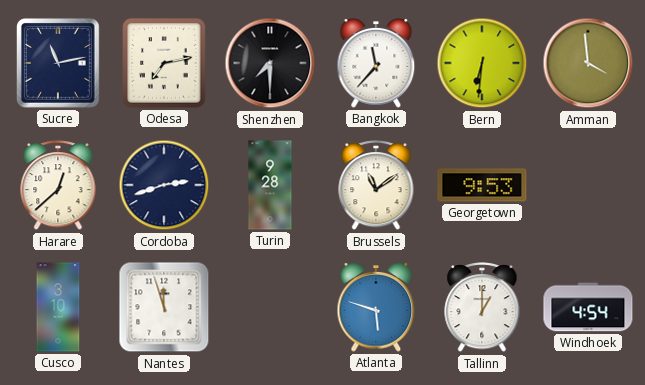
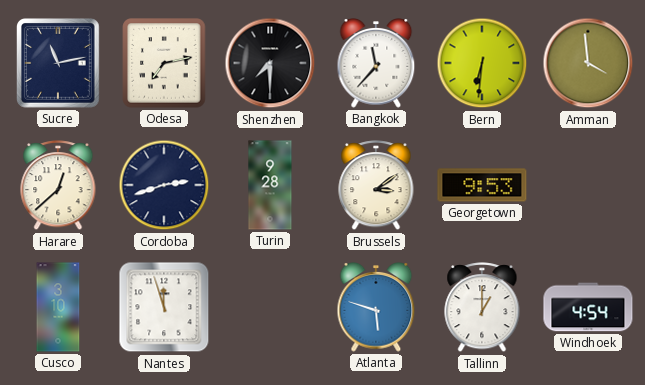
Brussels: 11:09 -> 3:09
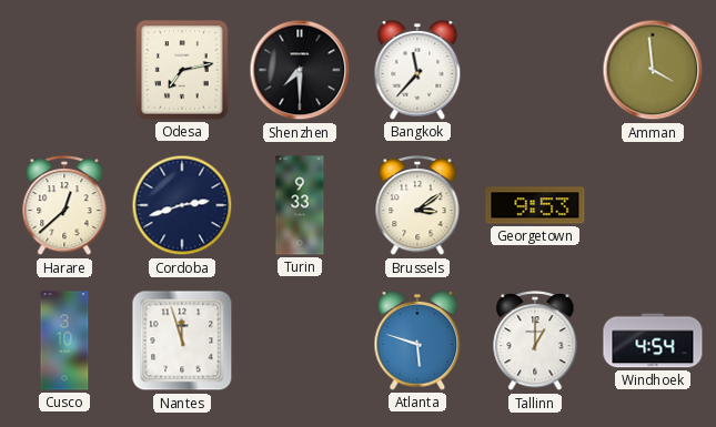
Sucre: 11:13 -> none
Bern: 6:31 -> none
Turin: 9:28 -> 9:33
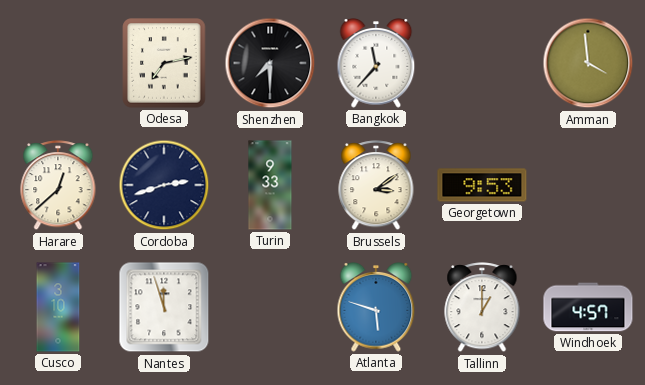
Windhoek: 4:54 -> 4:57
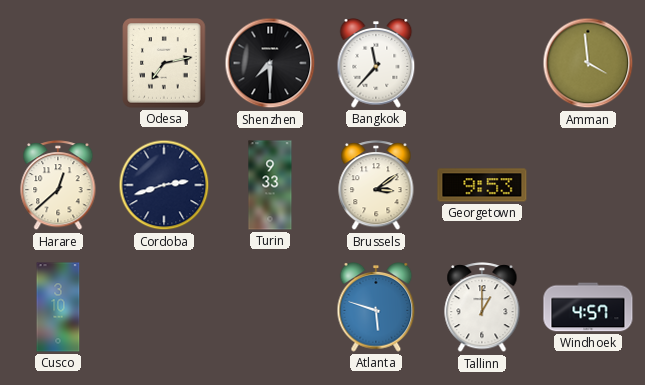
Nantes: 11:57 -> none
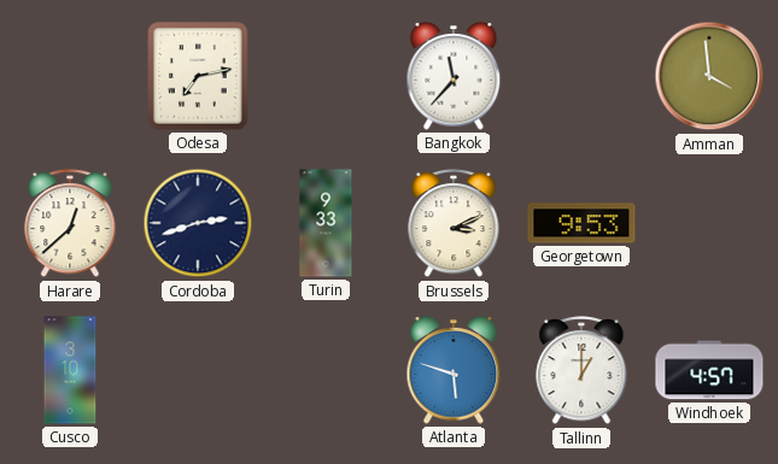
Shenzhen: 7:30 -> none
Brussels: 3:09 -> 3:11
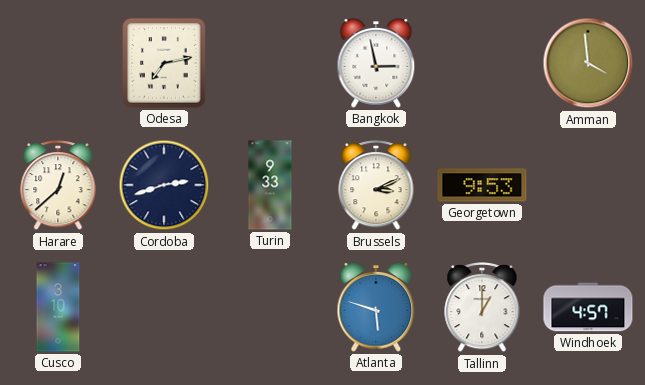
Bangkok: 11:37 -> 2:58
